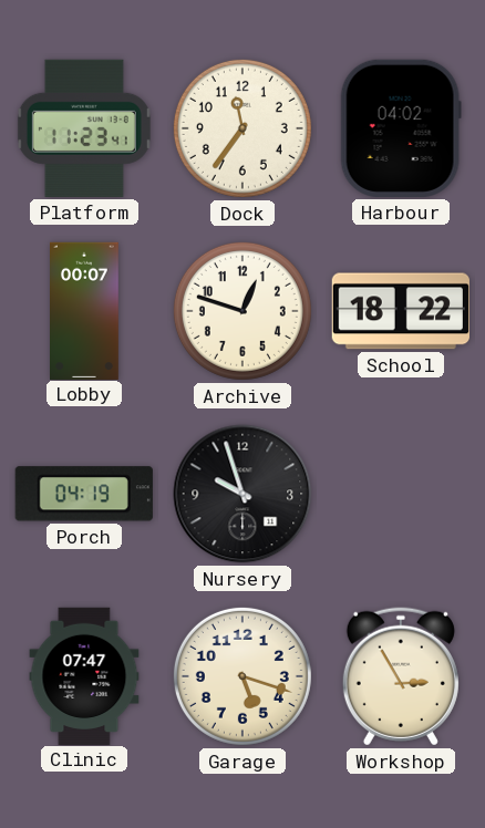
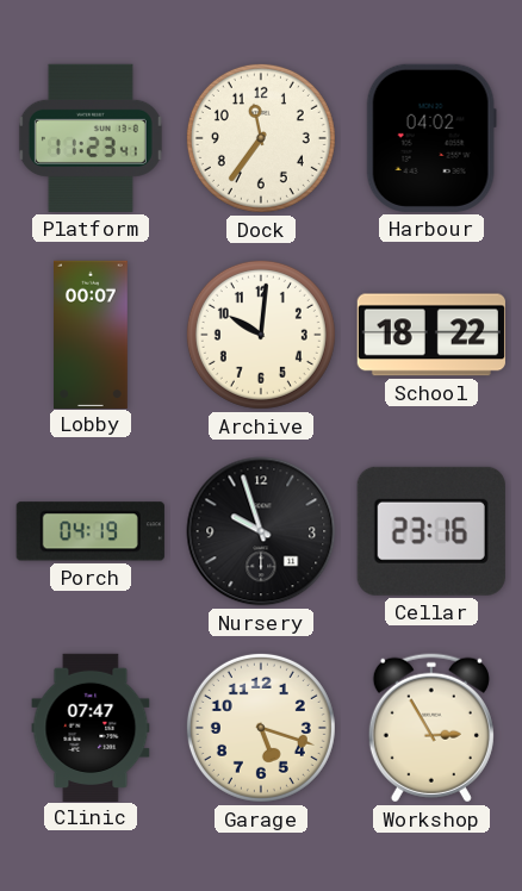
Archive: 12:48 -> 10:01
Cellar: none -> 23:16
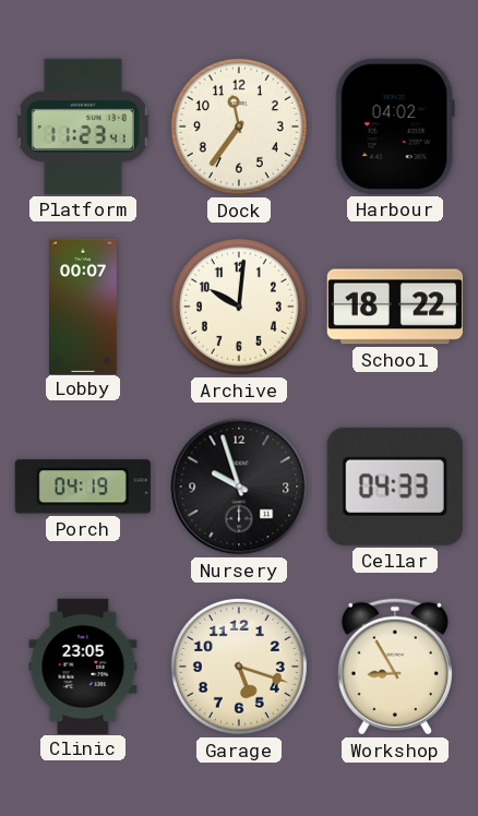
Cellar: 23:16 -> 04:33
Clinic: 07:47 -> 23:05
Workshop: 2:55 -> 8:55
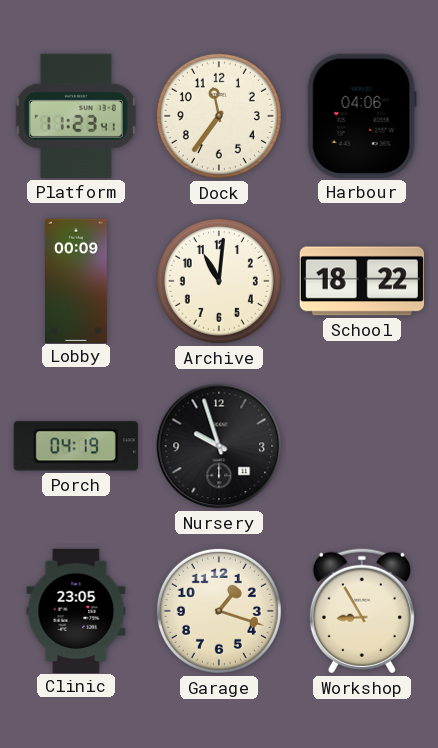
Harbour: 04:02 -> 04:06
Lobby: 00:07 -> 00:09
Archive: 10:01 -> 11:01
Cellar: 04:33 -> none
Garage: 5:18 -> 1:18
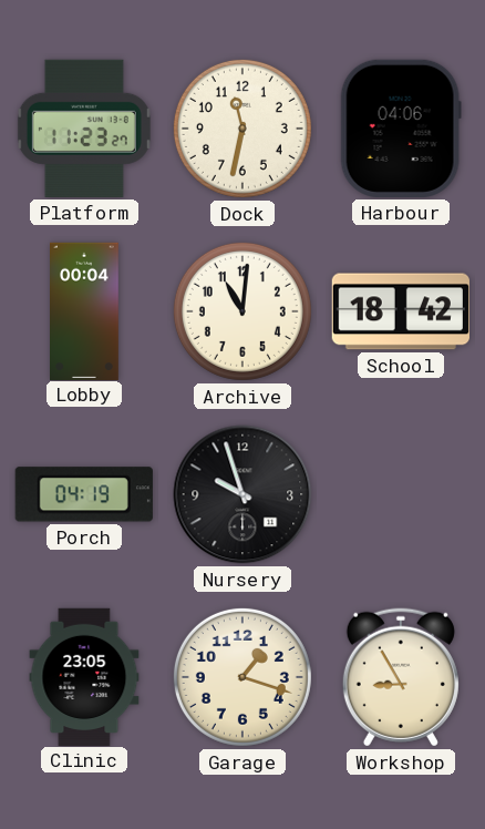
Platform: 11:23:41 -> 11:23:27
Dock: 11:36 -> 11:32
Lobby: 00:09 -> 00:04
School: 18:22 -> 18:42
